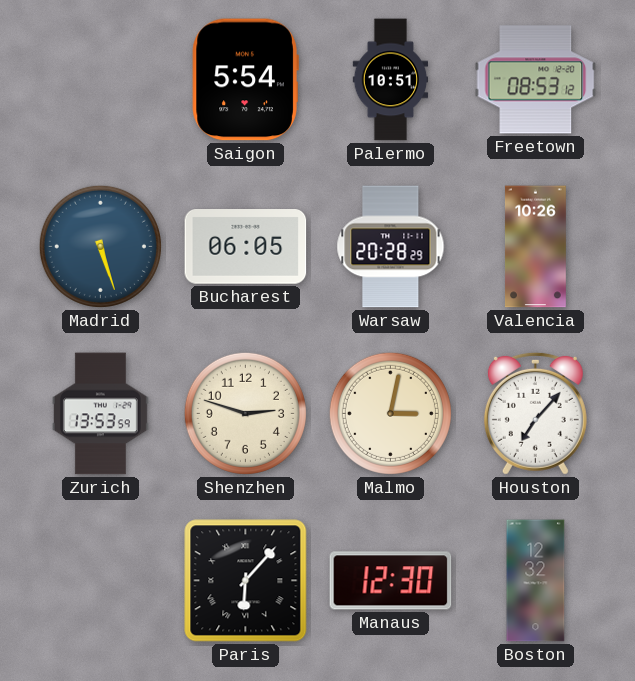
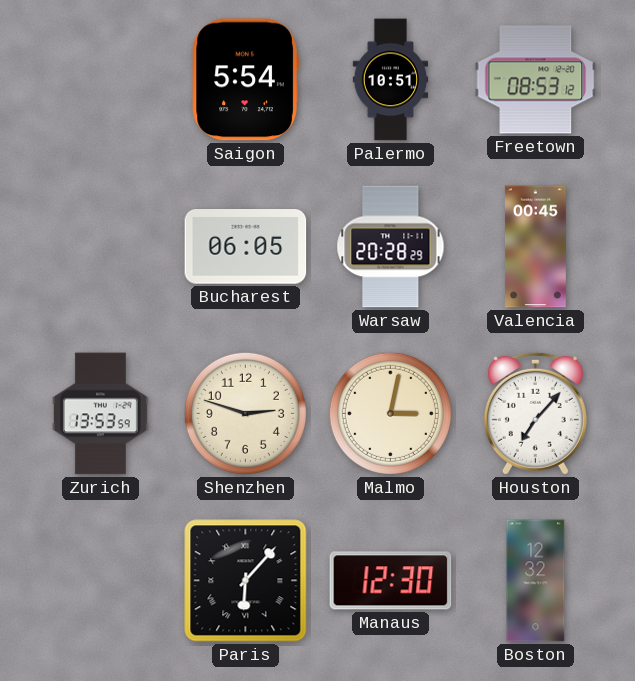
Madrid: 5:27 -> none
Valencia: 10:26 -> 00:45
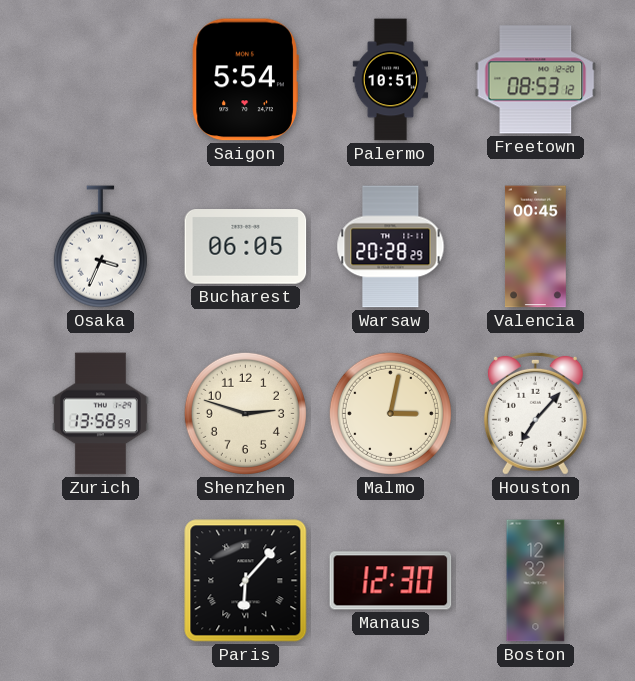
Osaka: none -> 3:34
Zurich: 13:53 -> 13:58
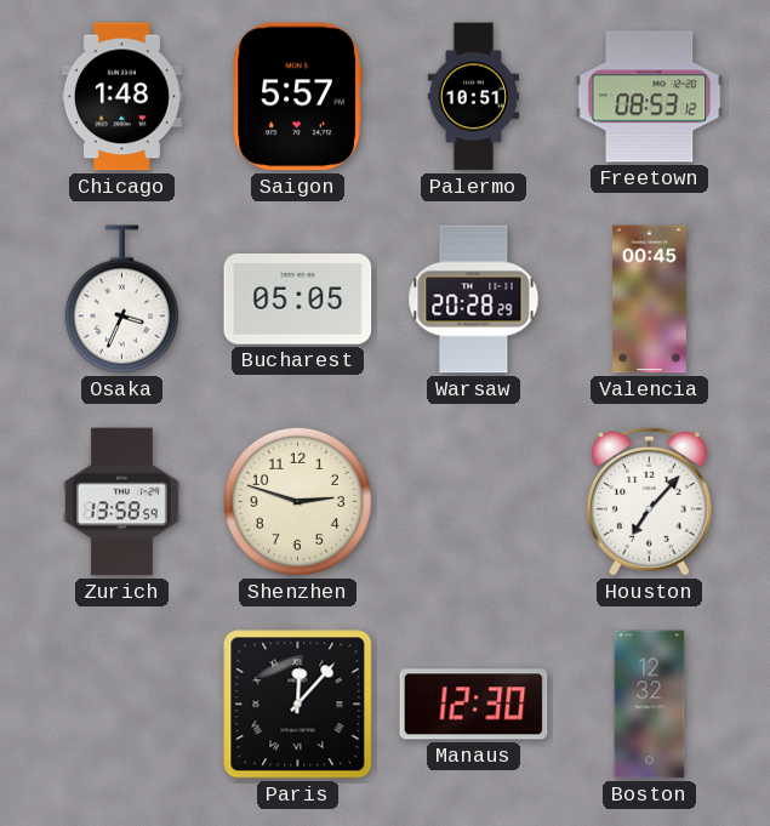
Chicago: none -> 1:48
Saigon: 5:54 -> 5:57
Bucharest: 06:05 -> 05:05
Malmo: 3:02 -> none
Paris: 6:07 -> 12:07
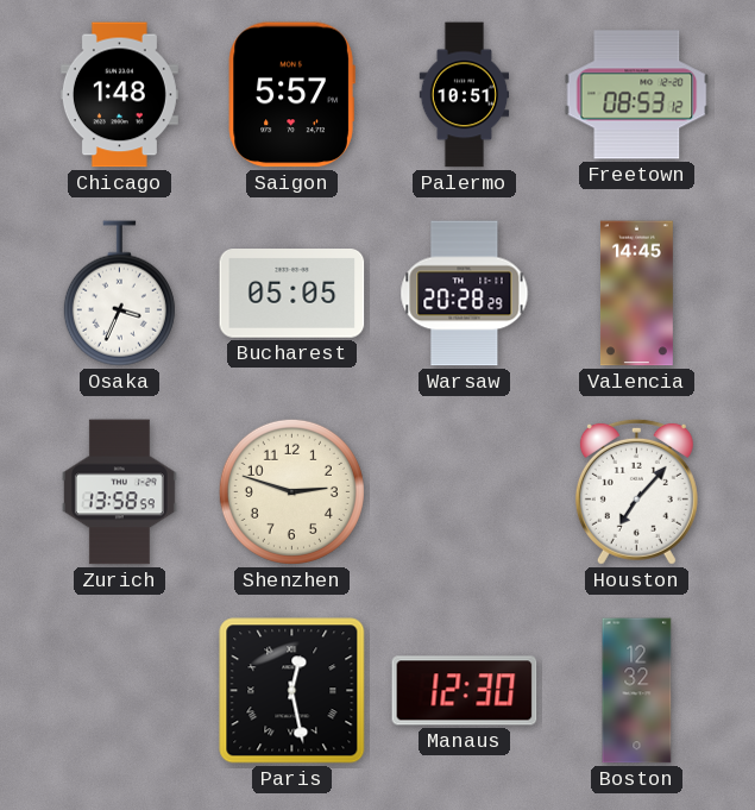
Valencia: 00:45 -> 14:45
Paris: 12:07 -> 12:28
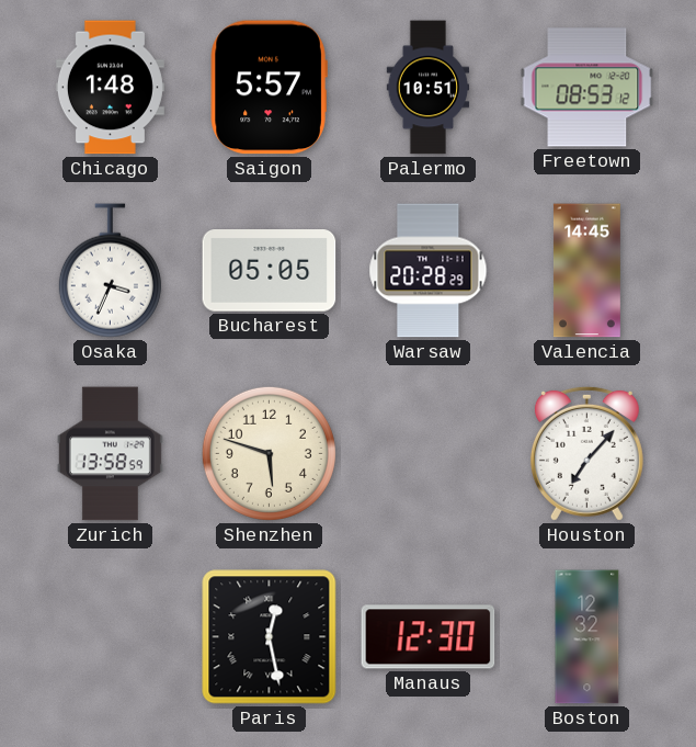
Shenzhen: 2:48 -> 5:48
